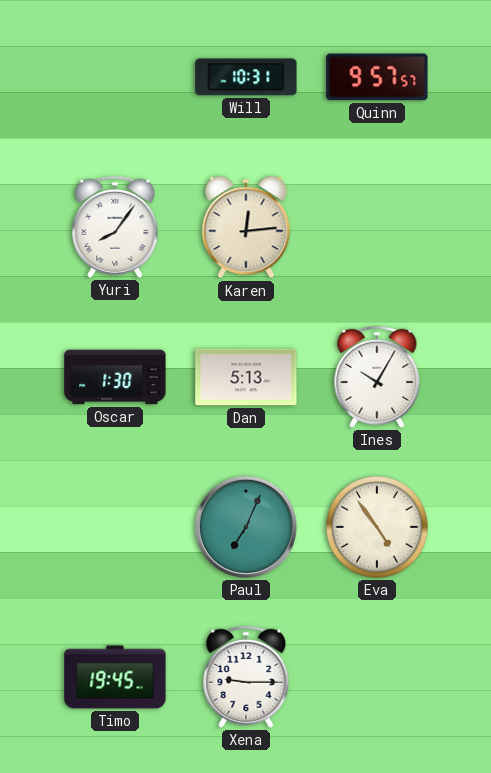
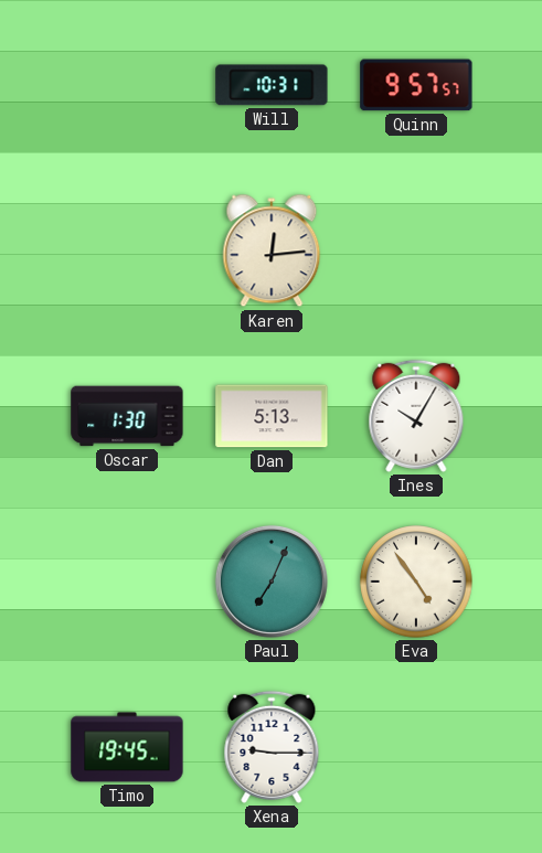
Yuri: 8:06 -> none
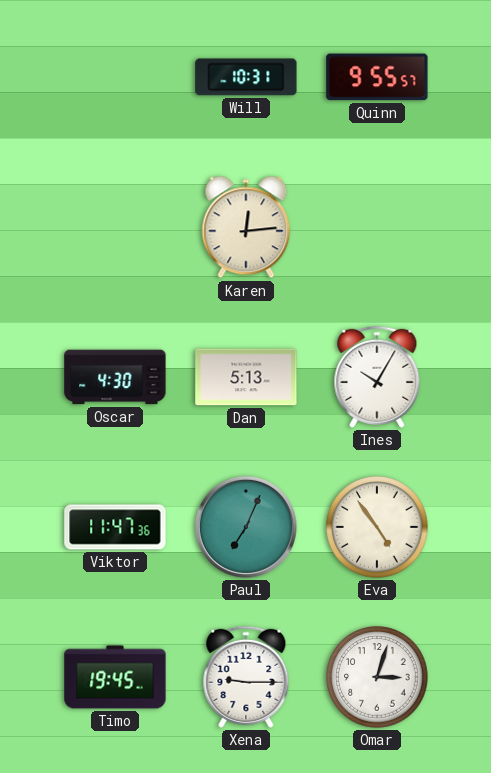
Quinn: 9:57 -> 9:55
Oscar: 1:30 -> 4:30
Viktor: none -> 11:47
Omar: none -> 3:03
